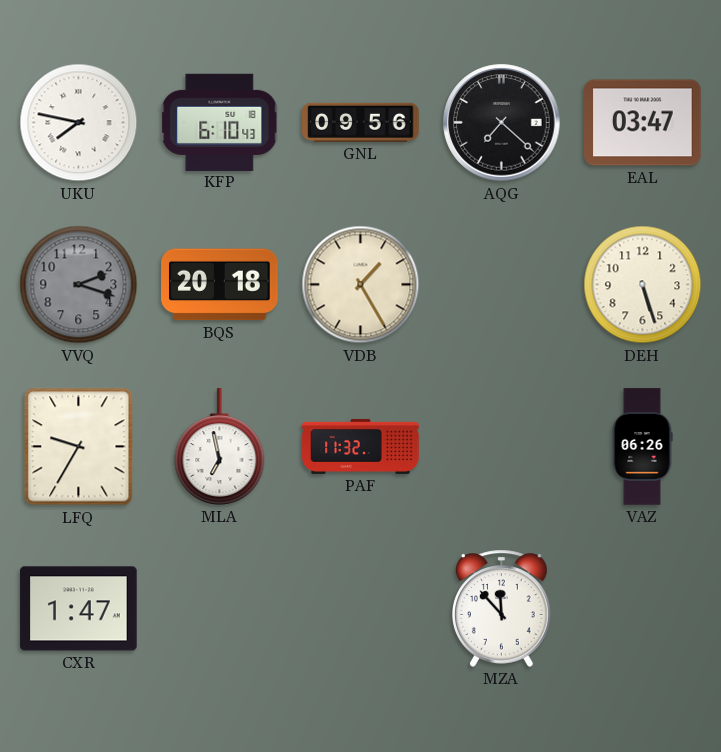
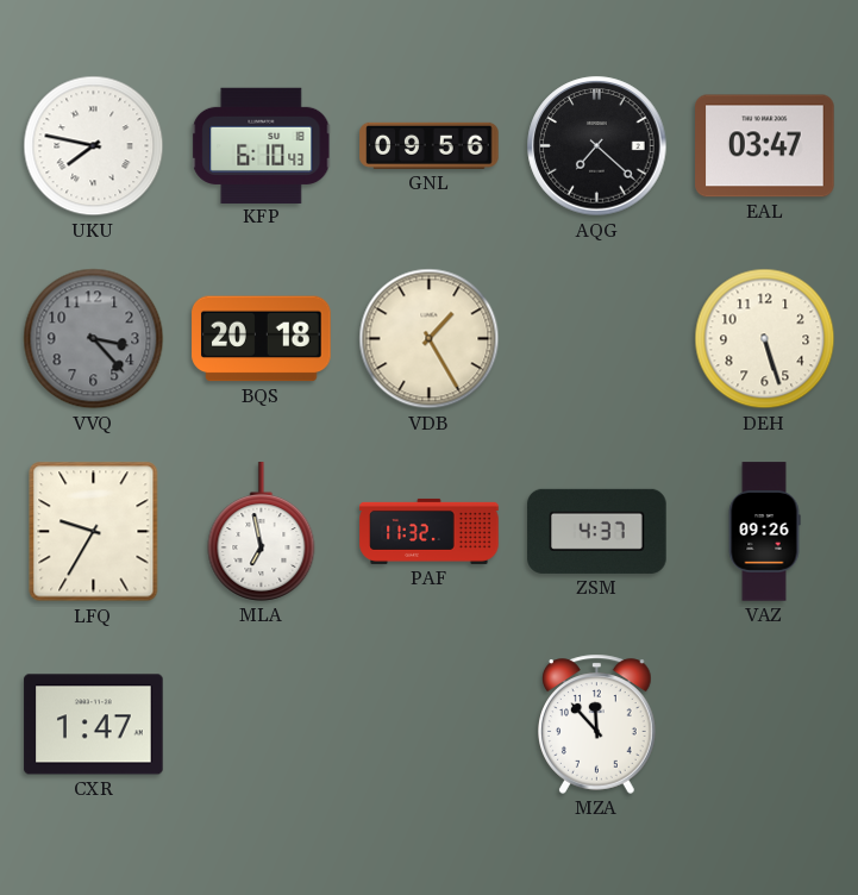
VVQ: 2:18 -> 3:23
ZSM: none -> 4:37
VAZ: 06:26 -> 09:26
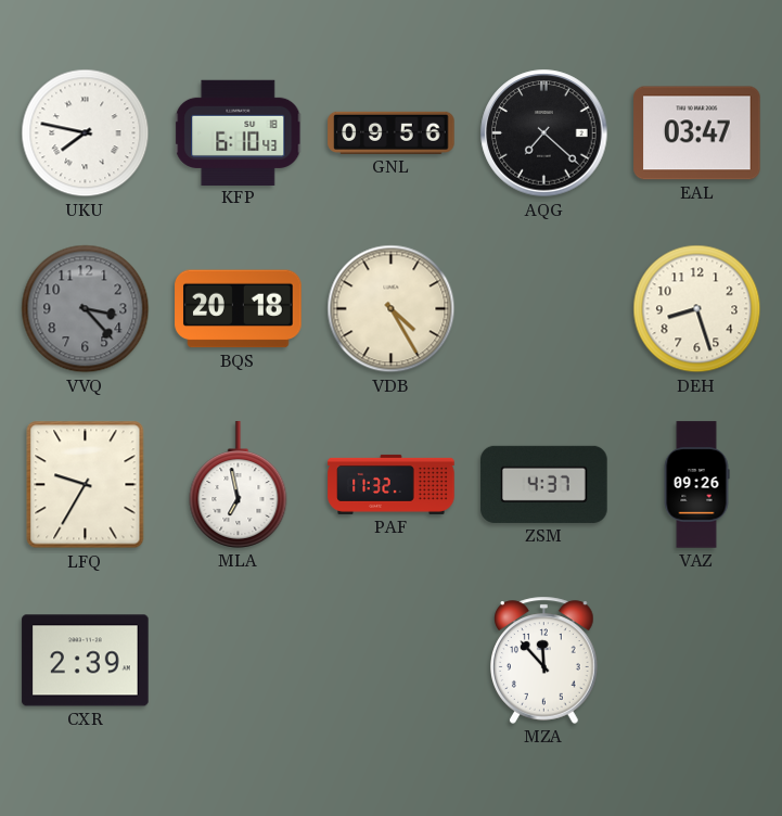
VDB: 1:25 -> 4:25
DEH: 5:27 -> 8:27
CXR: 1:47 -> 2:39
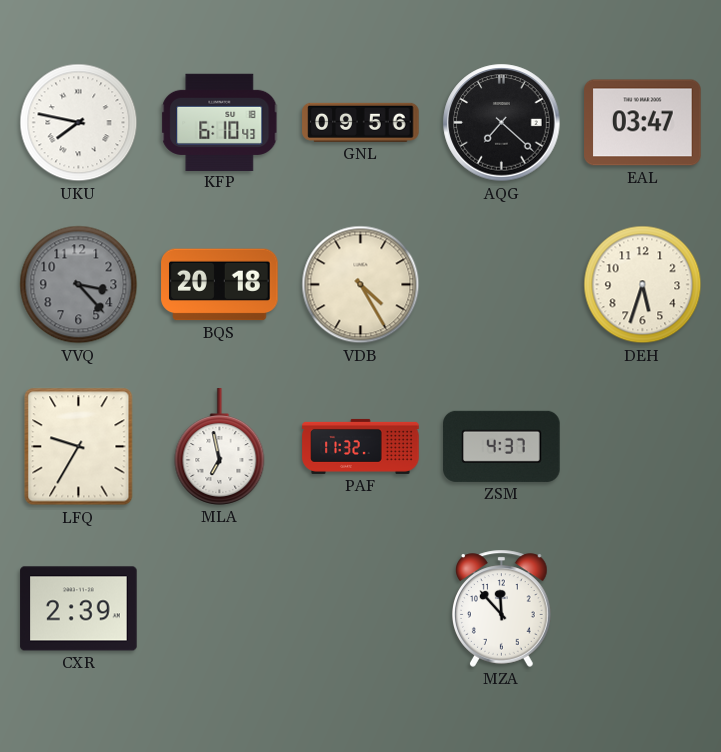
DEH: 8:27 -> 5:33
VAZ: 09:26 -> none
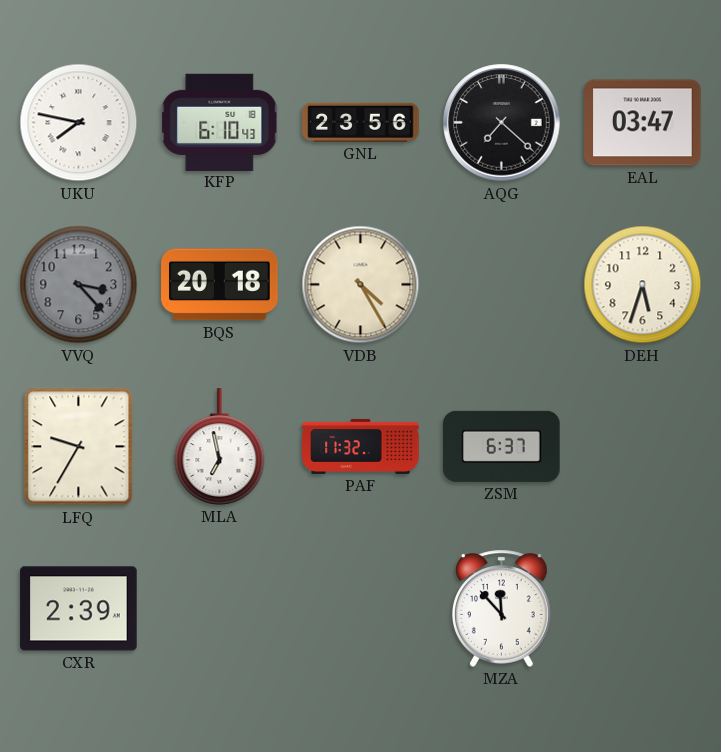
GNL: 09:56 -> 23:56
ZSM: 4:37 -> 6:37
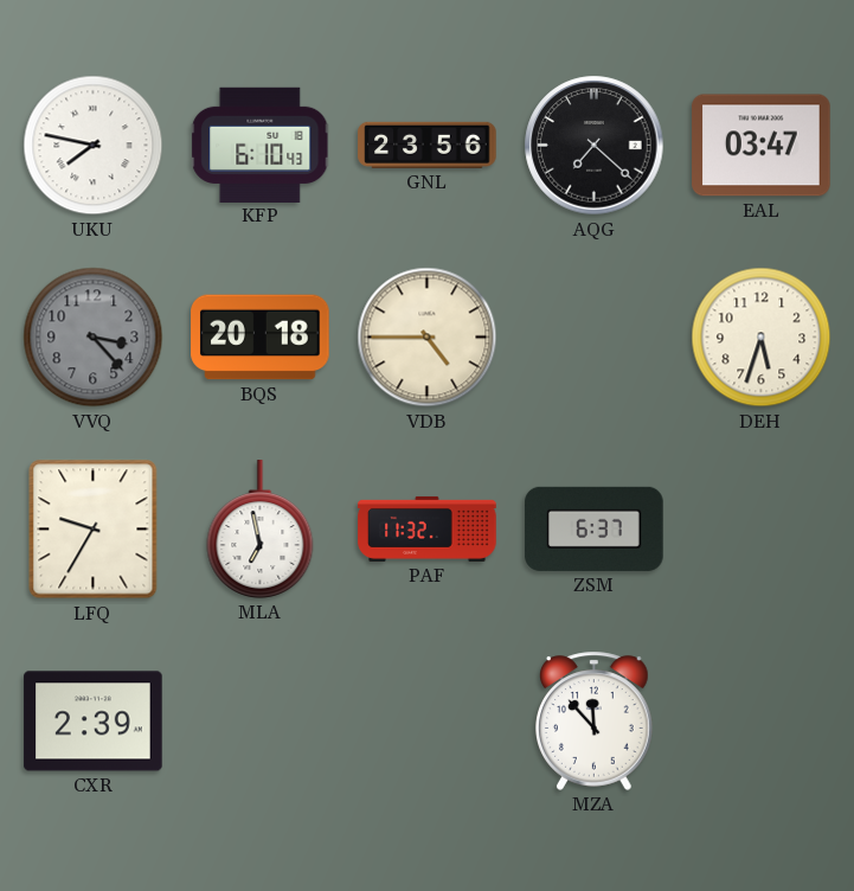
VDB: 4:25 -> 4:45
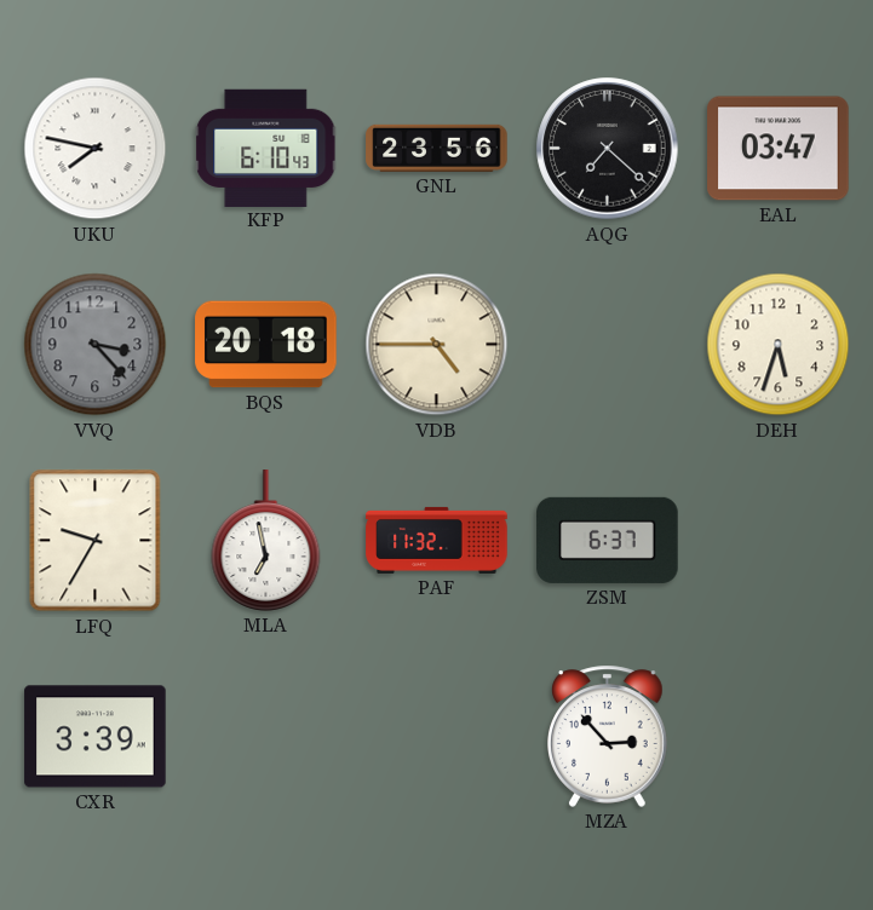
CXR: 2:39 -> 3:39
MZA: 11:53 -> 2:53
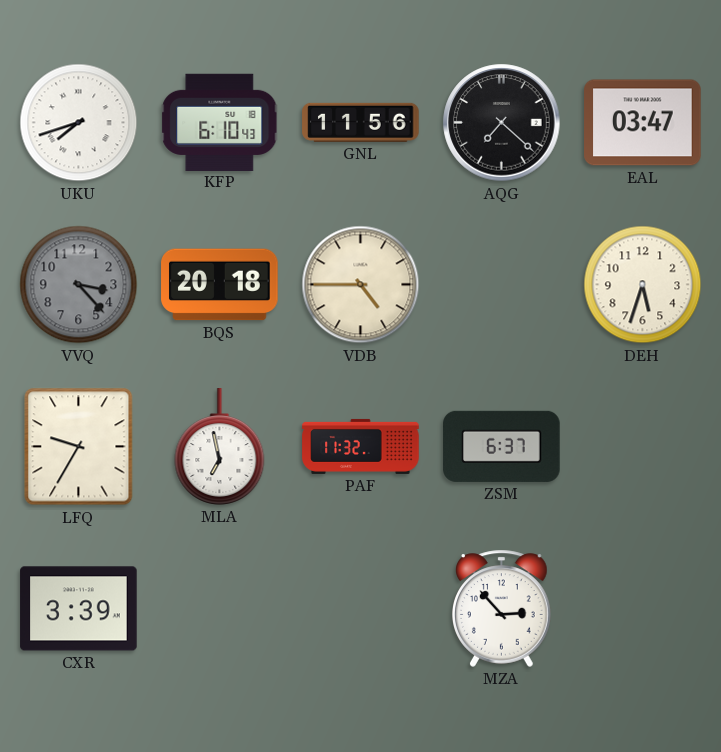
UKU: 7:47 -> 7:42
GNL: 23:56 -> 11:56
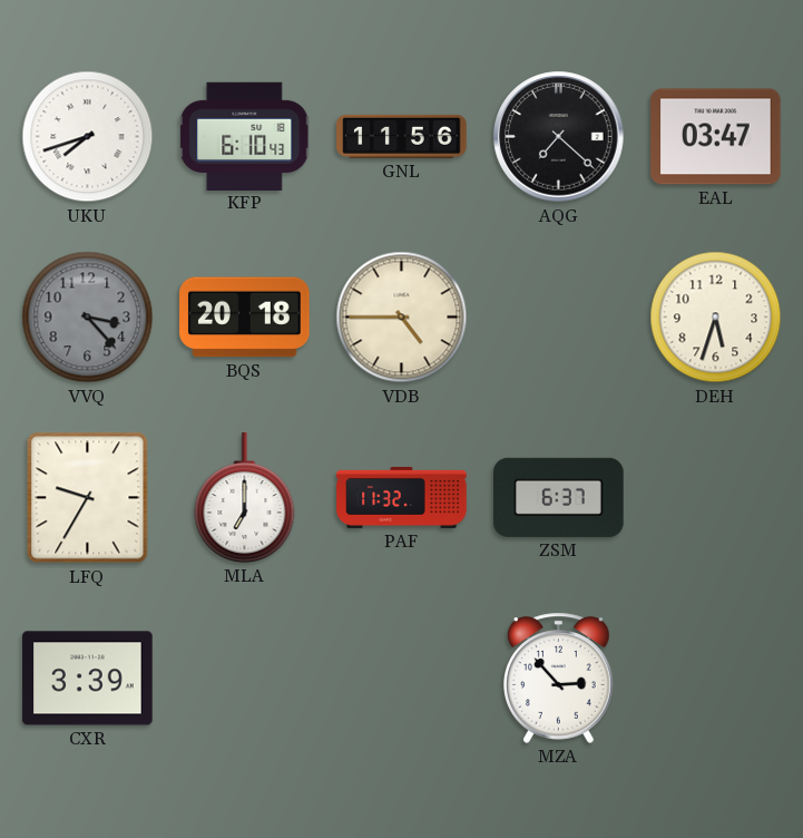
MLA: 6:58 -> 7:00
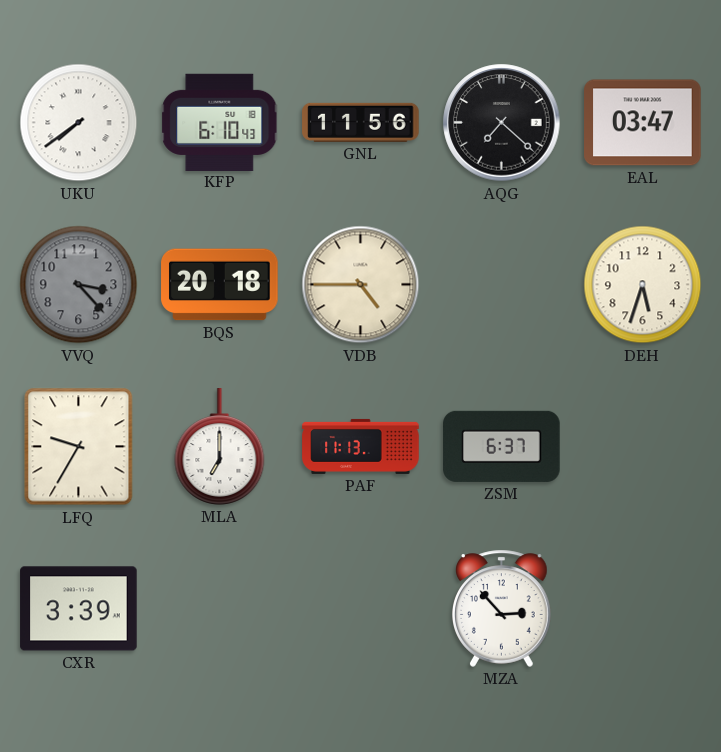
UKU: 7:42 -> 7:39
PAF: 11:32 -> 11:13
